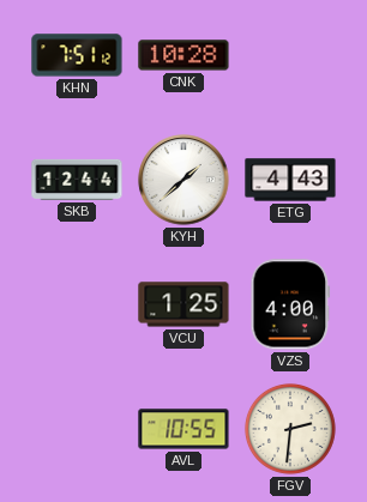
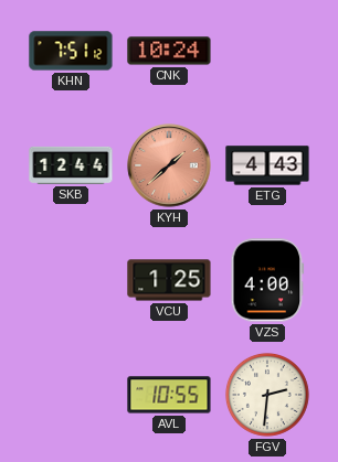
CNK: 10:28 -> 10:24
KYH dial: white -> salmon
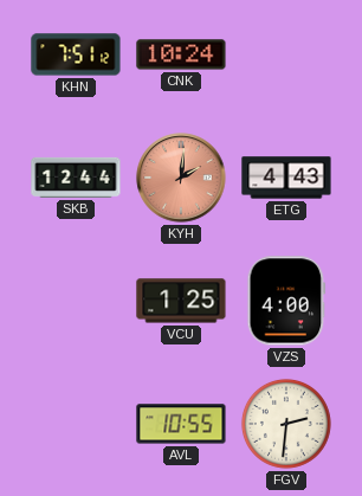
KYH: 1:38 -> 2:01
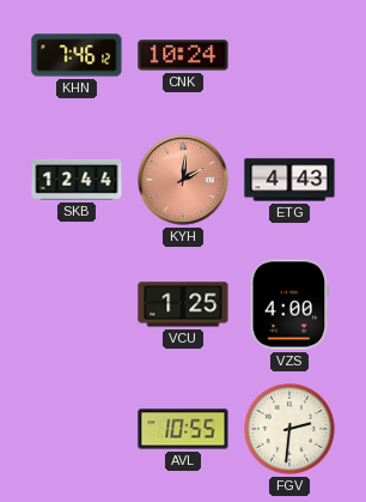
KHN: 7:51 -> 7:46
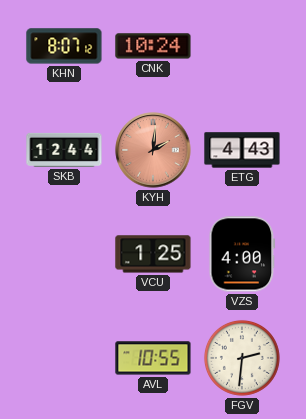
KHN: 7:46 -> 8:07
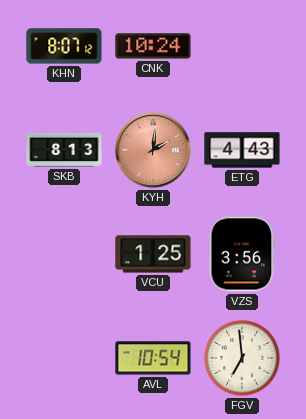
SKB: 12:44 -> 8:13
VZS: 4:00 -> 3:56
AVL: 10:55 -> 10:54
FGV: 2:31 -> 6:59
